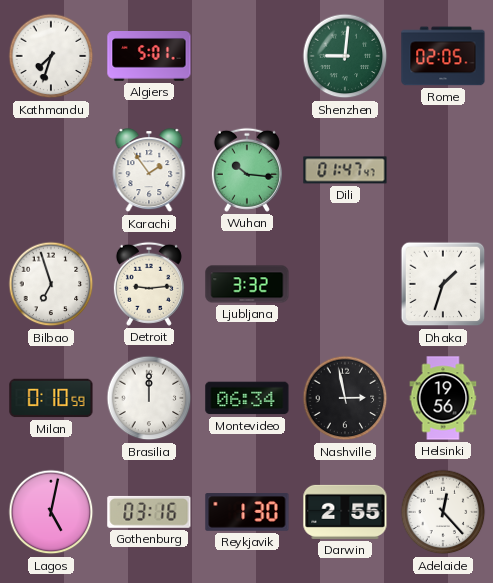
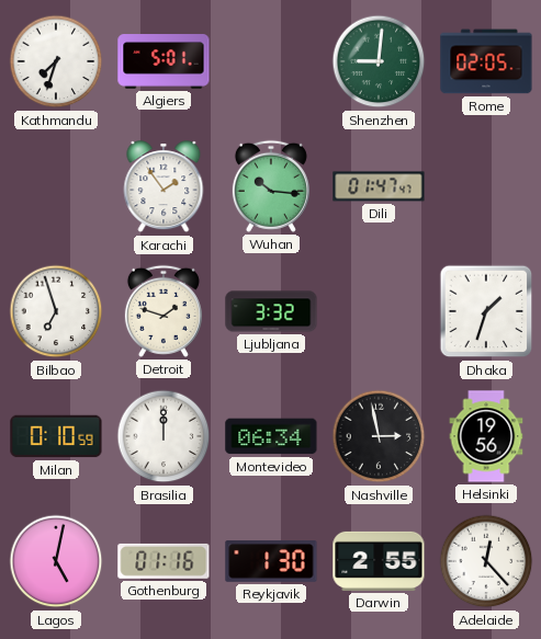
Detroit: 9:14 -> 1:48
Gothenburg: 03:16 -> 01:16
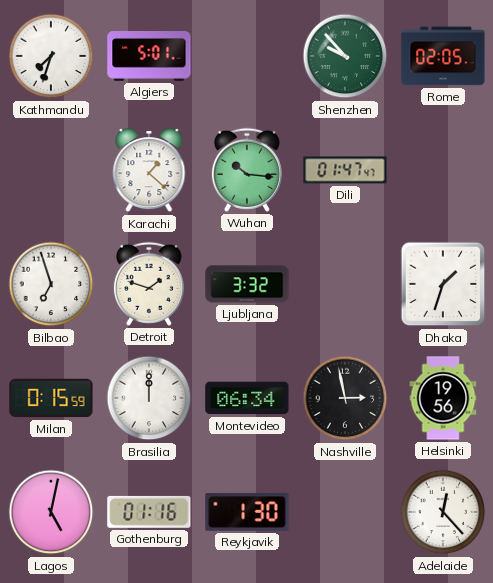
Shenzhen: 9:01 -> 9:53
Karachi: 1:54 -> 1:22
Milan: 0:10 -> 0:15
Darwin: 2:55 -> none
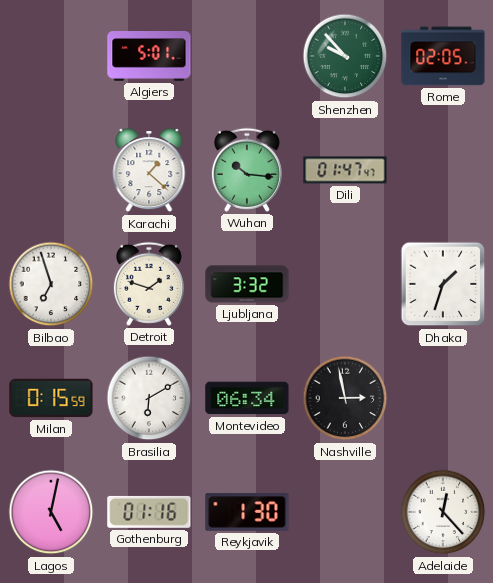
Kathmandu: 7:33 -> none
Brasilia: 12:00 -> 6:10
Helsinki: 19:56 -> none
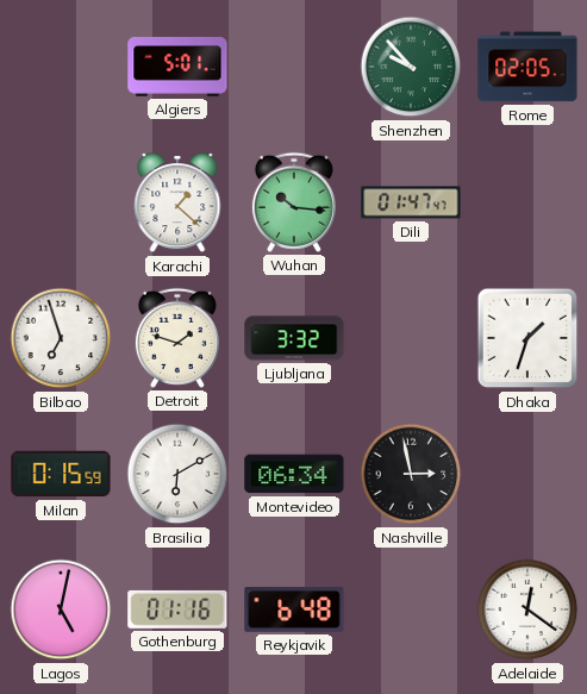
Reykjavik: 1:30 -> 6:48
Adelaide: 12:23 -> 12:21
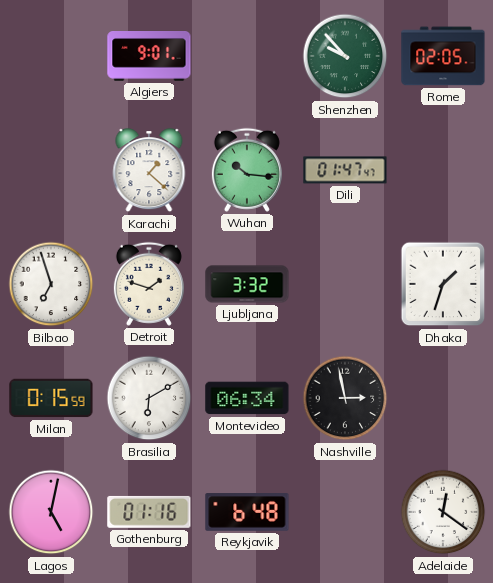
Algiers: 5:01 -> 9:01
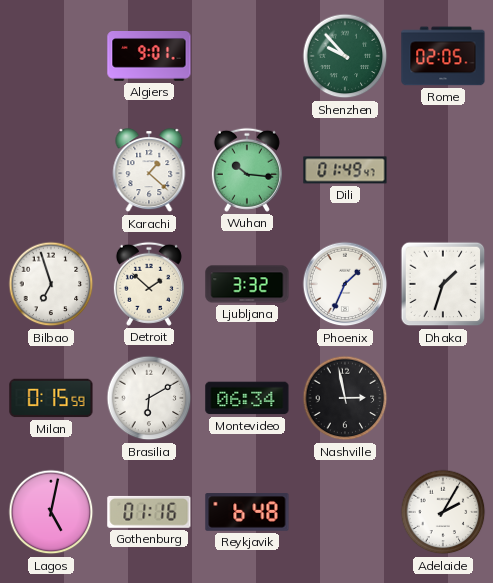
Dili: 01:47 -> 01:49
Detroit: 1:48 -> 1:52
Phoenix: none -> 1:34
Adelaide: 12:21 -> 2:05
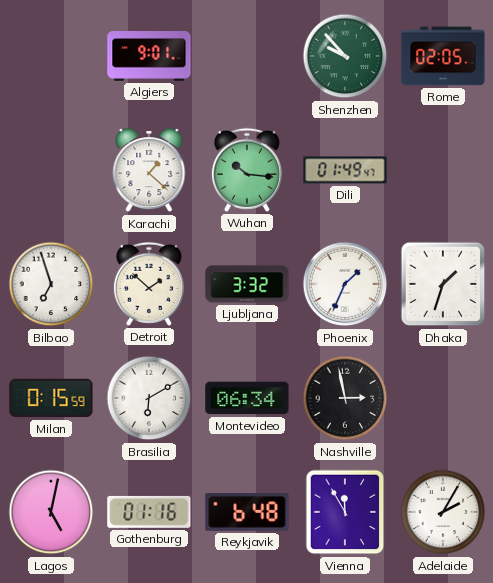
Vienna: none -> 11:55
